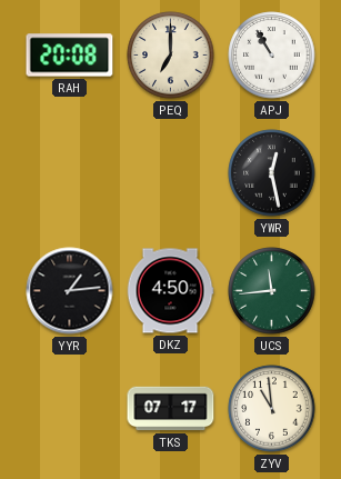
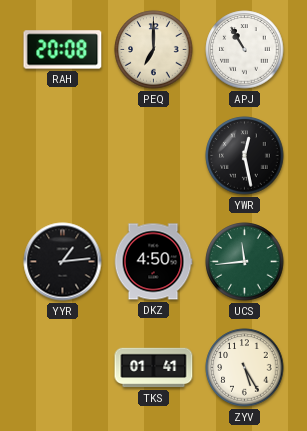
TKS: 07:17 -> 01:41
ZYV: 10:59 -> 5:25
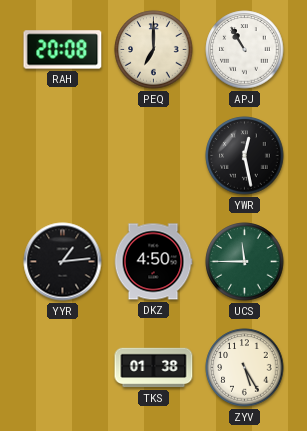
UCS: 11:44 -> 11:45
TKS: 01:41 -> 01:38
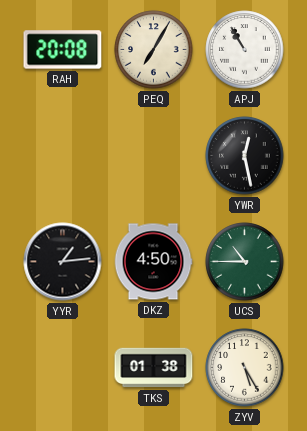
PEQ: 7:00 -> 7:05
UCS: 11:45 -> 10:45
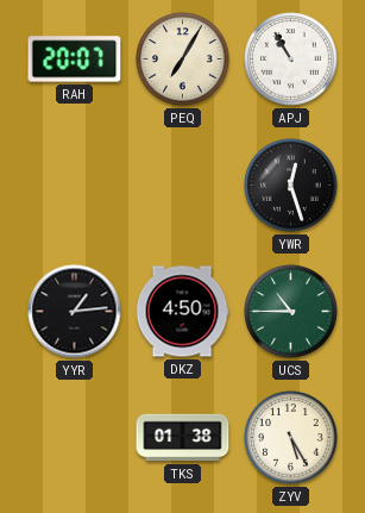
RAH: 20:08 -> 20:07
YWR: 12:28 -> 12:27
